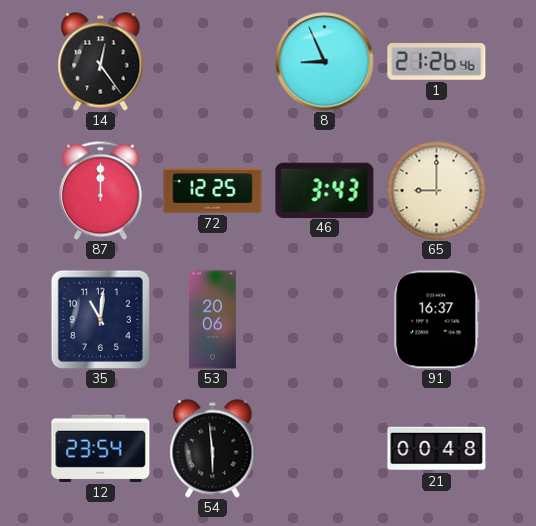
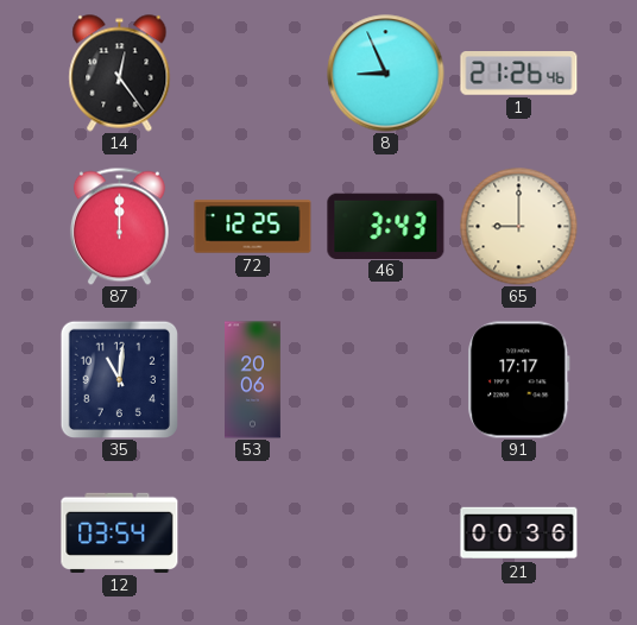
91: 16:37 -> 17:17
12: 23:54 -> 03:54
54: 5:59 -> none
21: 00:48 -> 00:36
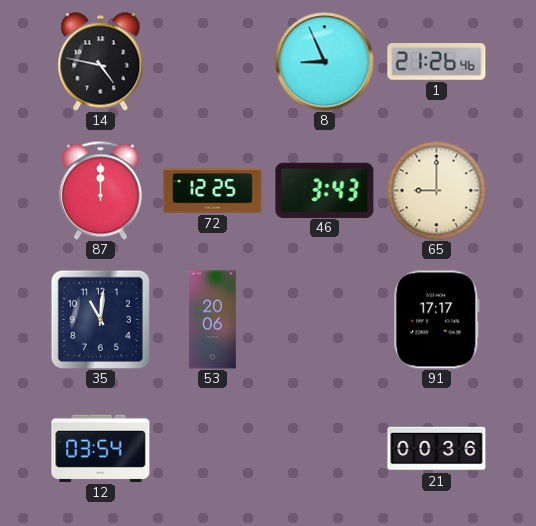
14: 12:24 -> 4:47
